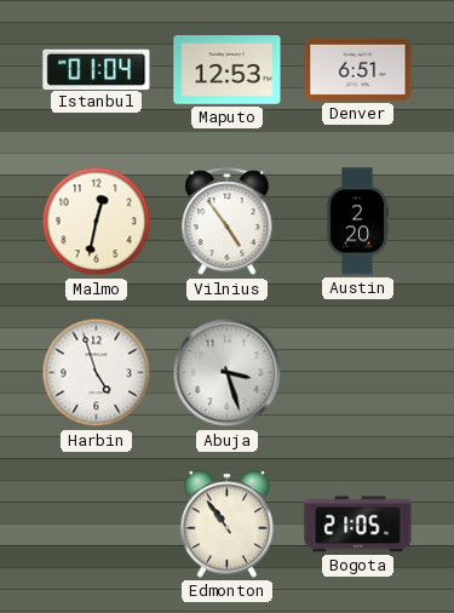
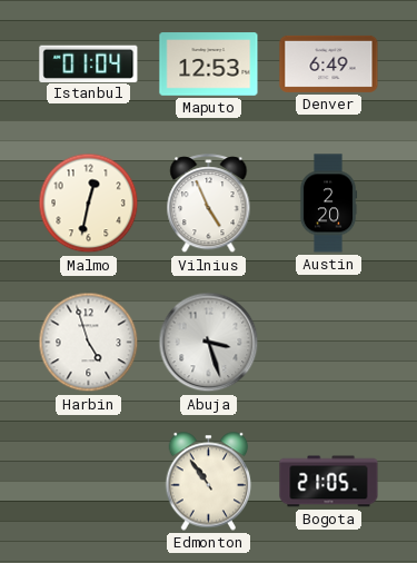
Denver: 6:51 -> 6:49
Vilnius: 4:54 -> 4:56
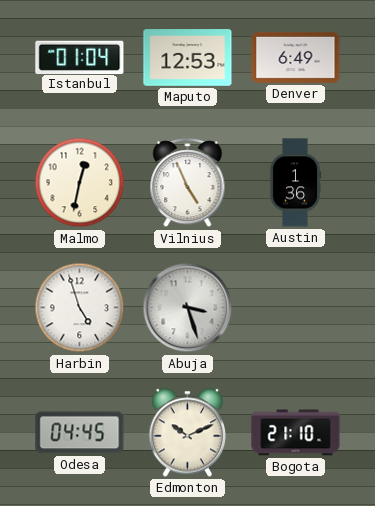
Austin: 2:20 -> 1:36
Odesa: none -> 04:45
Edmonton: 10:54 -> 10:11
Bogota: 21:05 -> 21:10
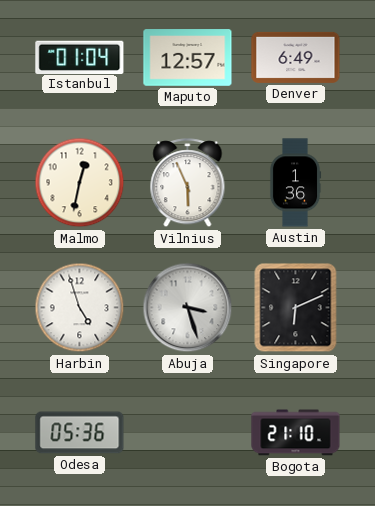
Maputo: 12:53 -> 12:57
Vilnius: 4:56 -> 5:56
Singapore: none -> 6:11
Odesa: 04:45 -> 05:36
Edmonton: 10:11 -> none
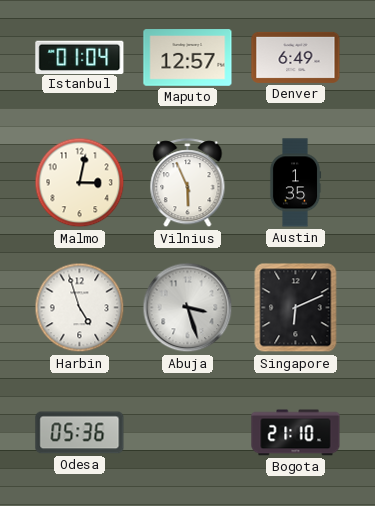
Malmo: 12:32 -> 3:02
Austin: 1:36 -> 1:35
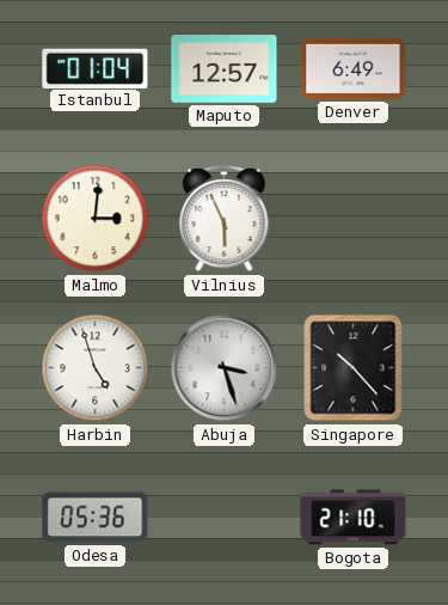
Malmo: 3:02 -> 3:01
Austin: 1:35 -> none
Singapore: 6:11 -> 10:23
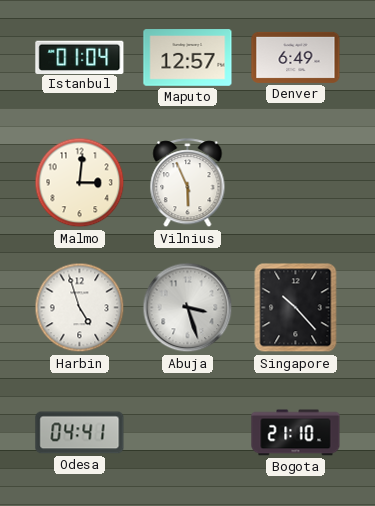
Odesa: 05:36 -> 04:41
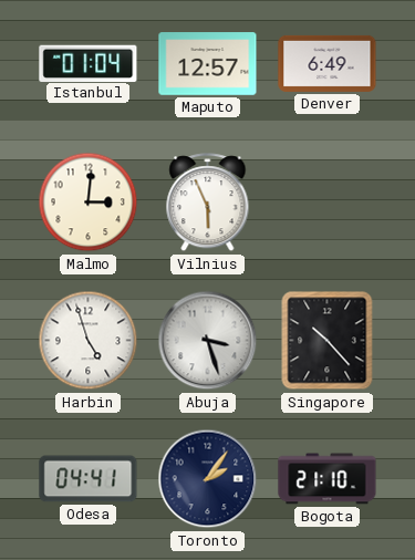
Toronto: none -> 2:06
